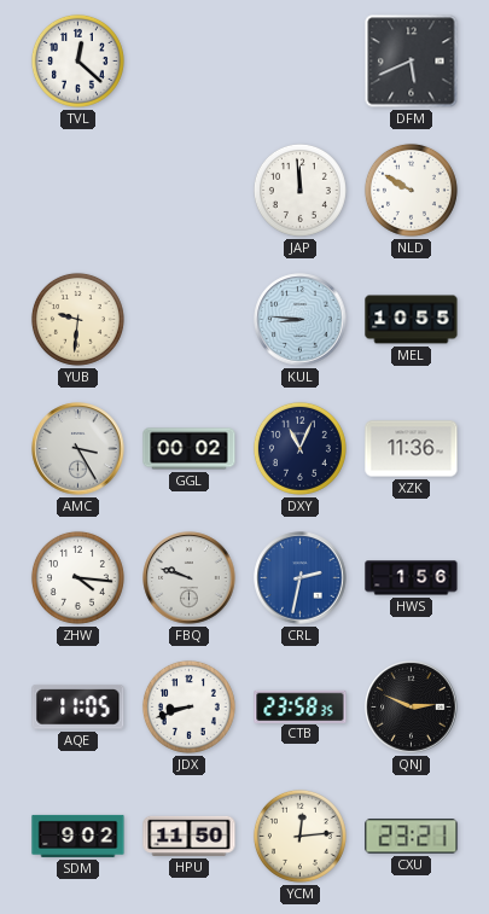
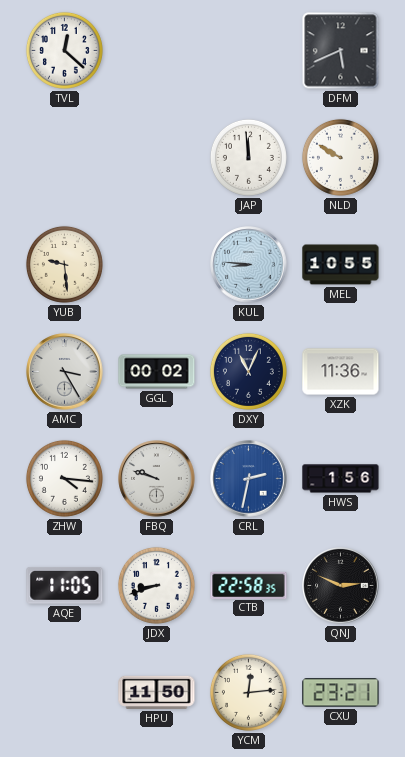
YUB: 9:31 -> 9:29
CTB: 23:58 -> 22:58
SDM: 9:02 -> none
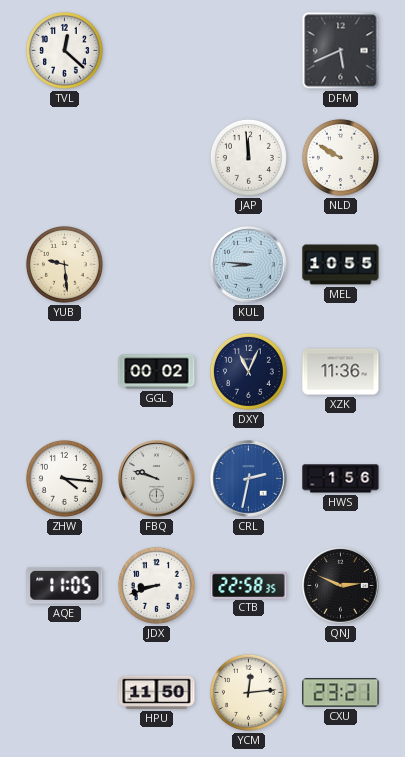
AMC: 3:25 -> none
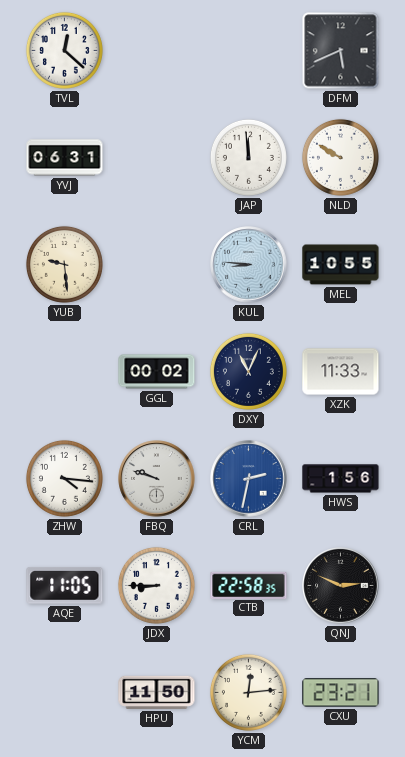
YVJ: none -> 06:31
XZK: 11:36 -> 11:33
JDX: 8:42 -> 8:45
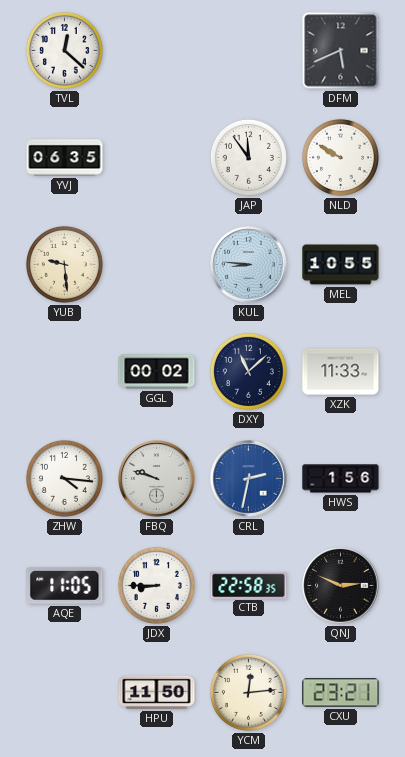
YVJ: 06:31 -> 06:35
JAP: 11:59 -> 11:54
DXY: 11:04 -> 11:08
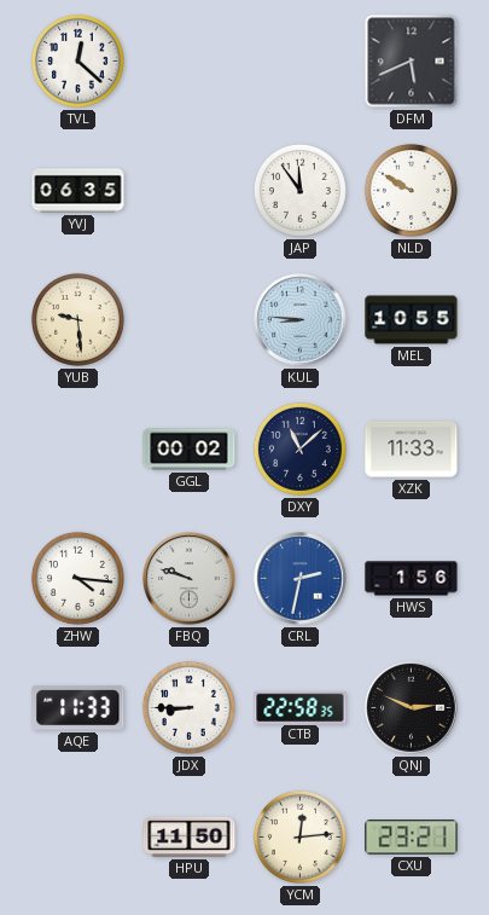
AQE: 11:05 -> 11:33
